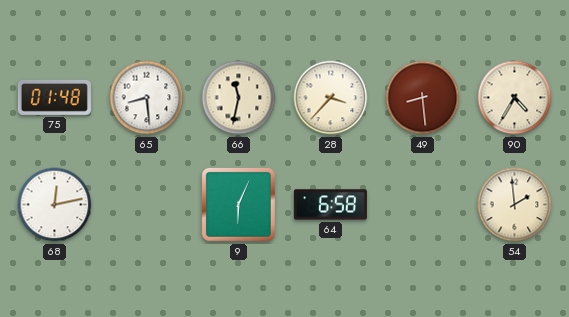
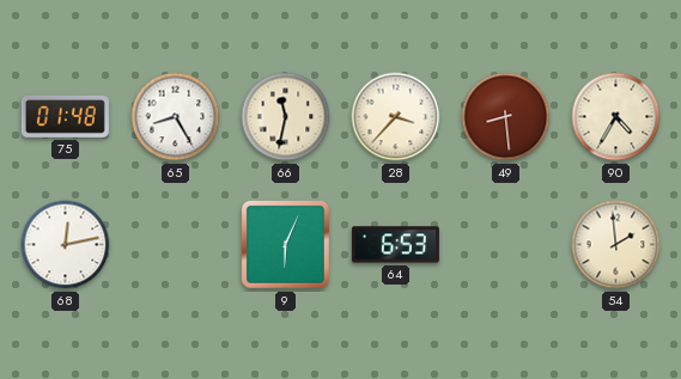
65: 8:29 -> 8:25
64: 6:58 -> 6:53
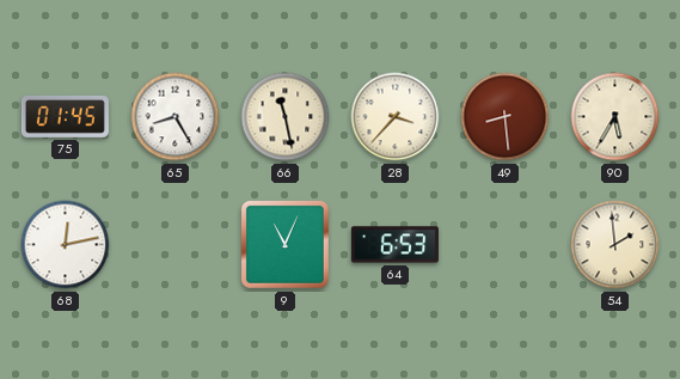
75: 01:48 -> 01:45
66: 11:32 -> 11:28
90: 4:35 -> 5:35
9: 6:04 -> 11:04
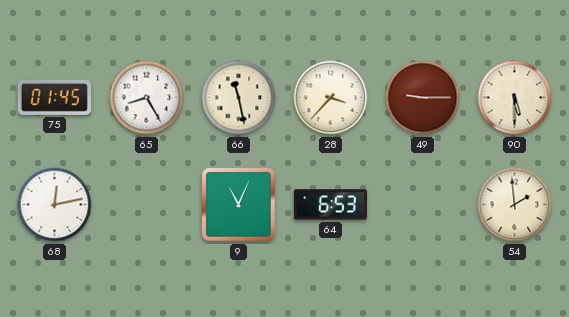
49: 8:29 -> 9:15
90: 5:35 -> 5:30
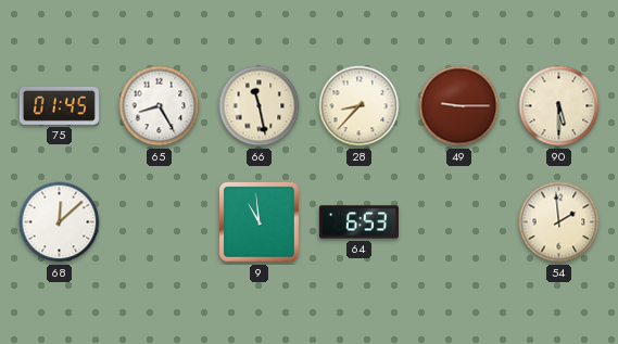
28: 3:37 -> 8:37
68: 12:13 -> 12:08
9: 11:04 -> 10:59
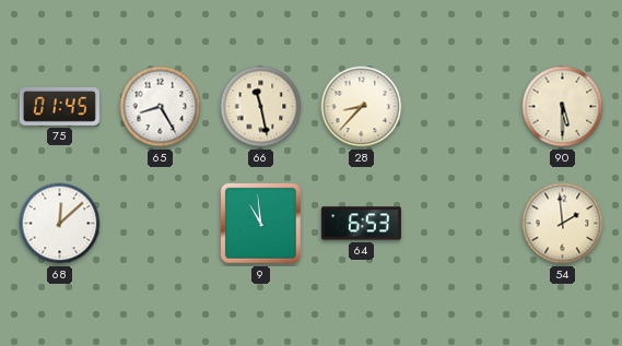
49: 9:15 -> none
